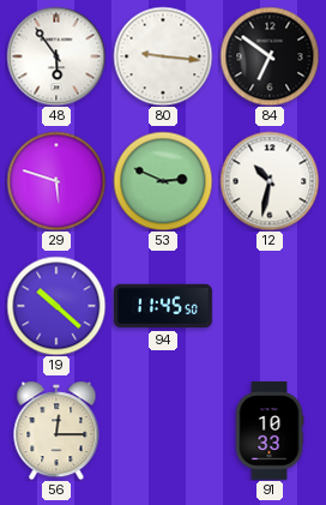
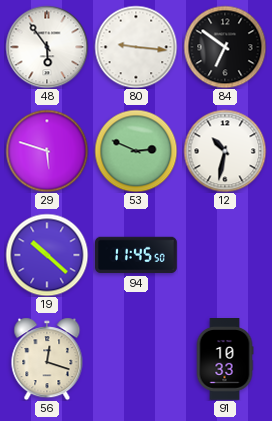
56: 12:15 -> 12:18
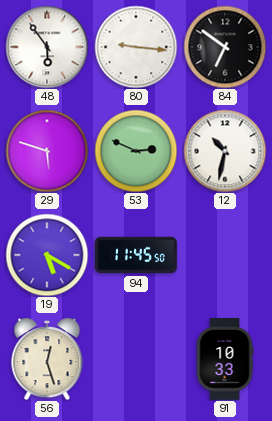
19: 10:22 -> 5:20
56: 12:18 -> 12:27
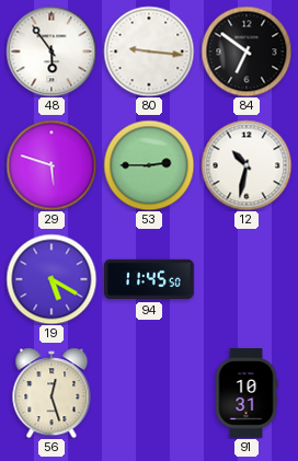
53: 2:49 -> 2:45
91: 10:33 -> 10:31
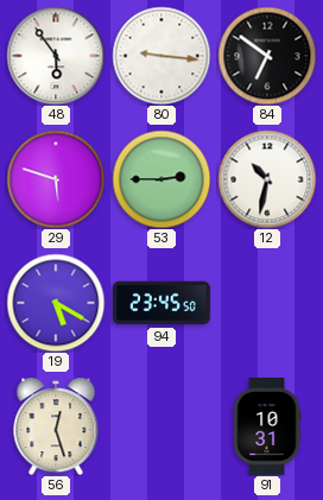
94: 11:45 -> 23:45
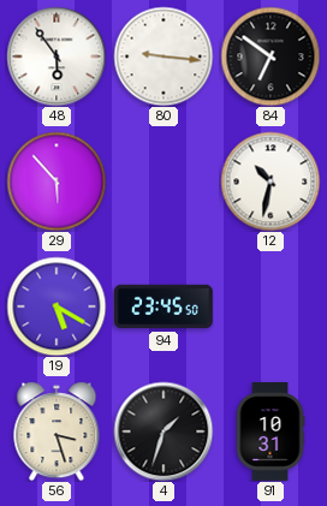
29: 5:48 -> 5:53
53: 2:45 -> none
56: 12:27 -> 3:27
4: none -> 1:33
